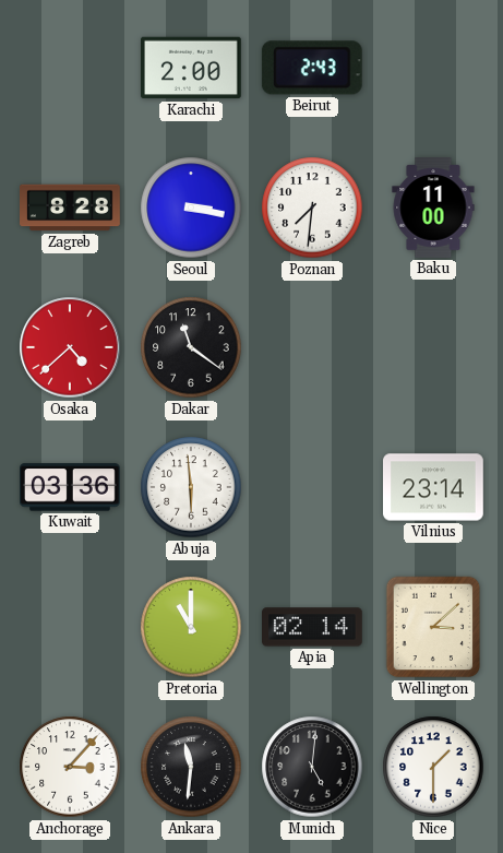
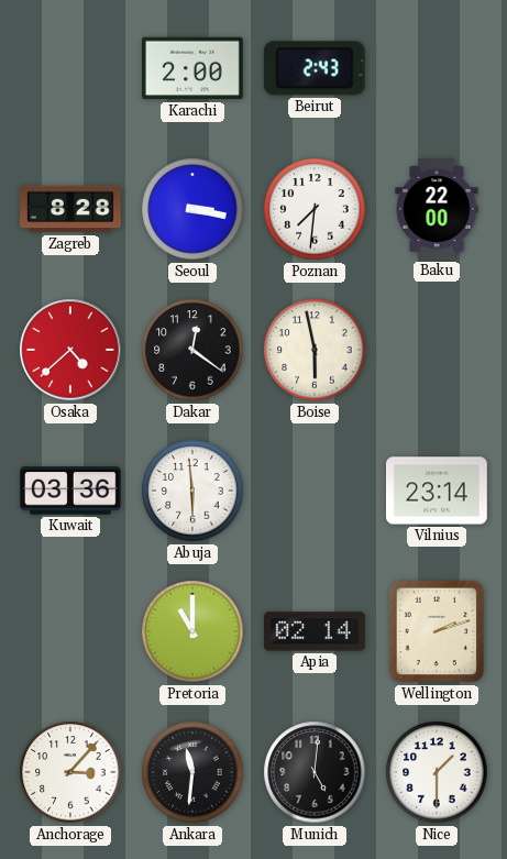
Baku: 11:00 -> 22:00
Dakar: 11:21 -> 12:21
Boise: none -> 5:58
Wellington: 3:08 -> 2:12
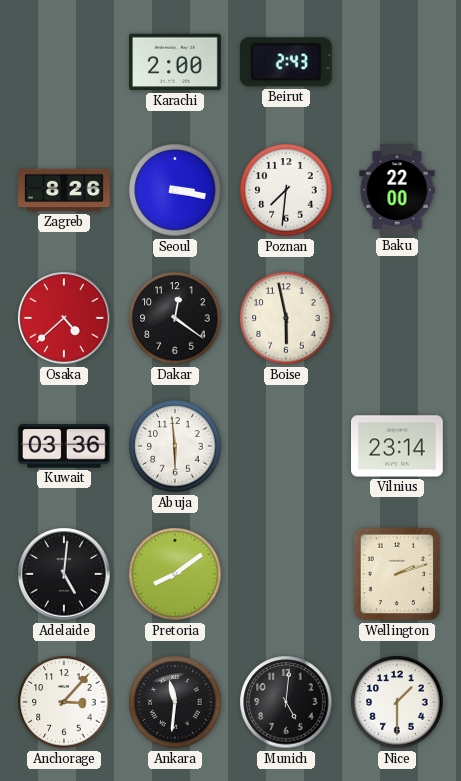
Zagreb: 8:28 -> 8:26
Adelaide: none -> 5:01
Pretoria: 11:00 -> 8:09
Apia: 02:14 -> none
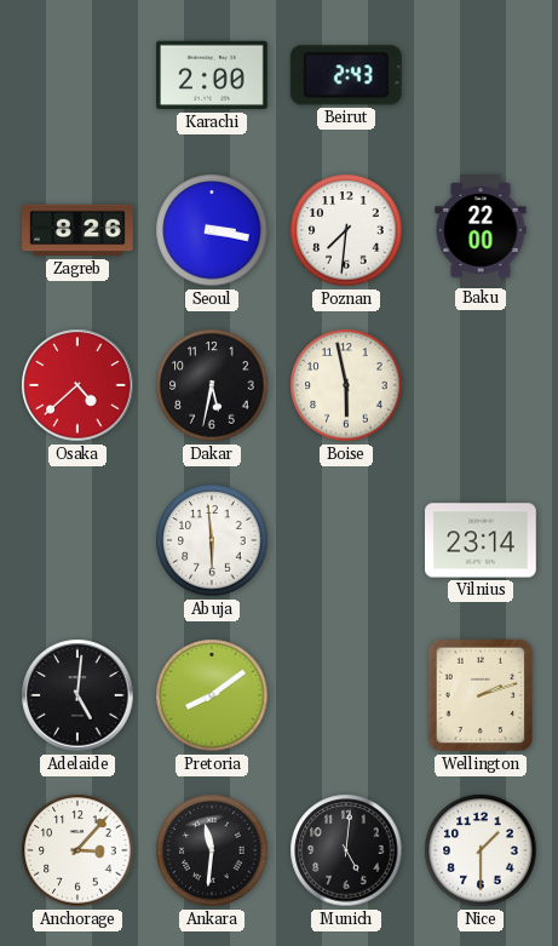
Dakar: 12:21 -> 5:32
Kuwait: 03:36 -> none
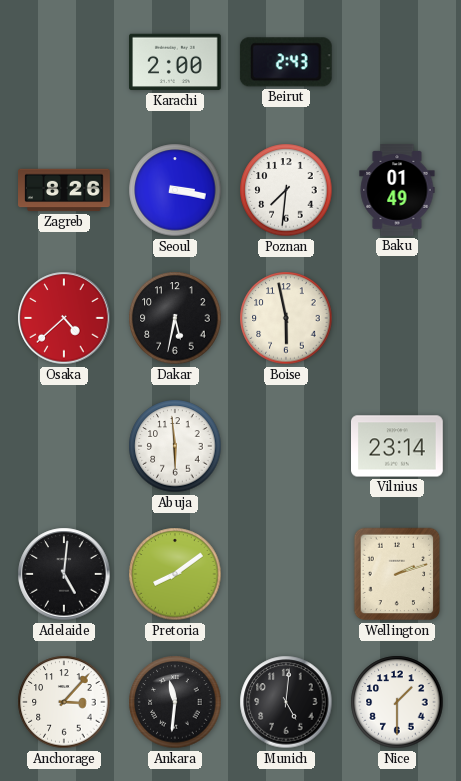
Baku: 22:00 -> 01:49
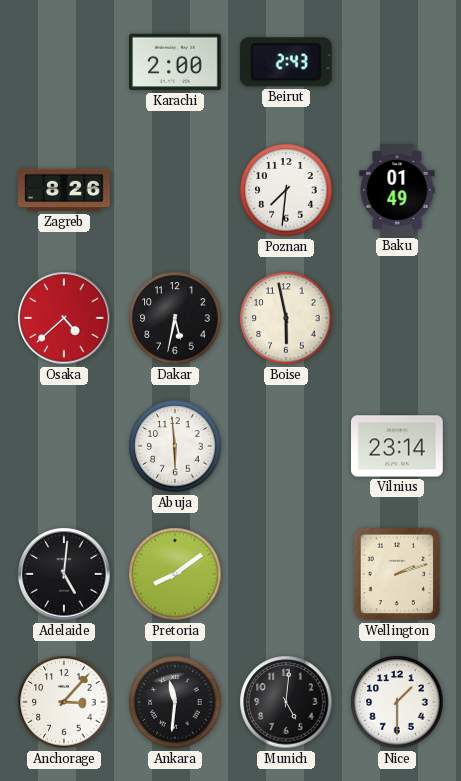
Seoul: 3:17 -> none
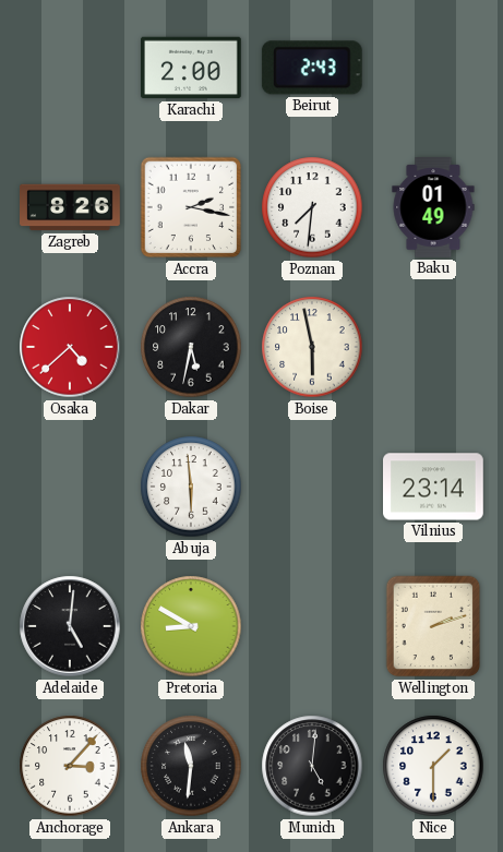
Accra: none -> 2:17
Pretoria: 8:09 -> 8:50
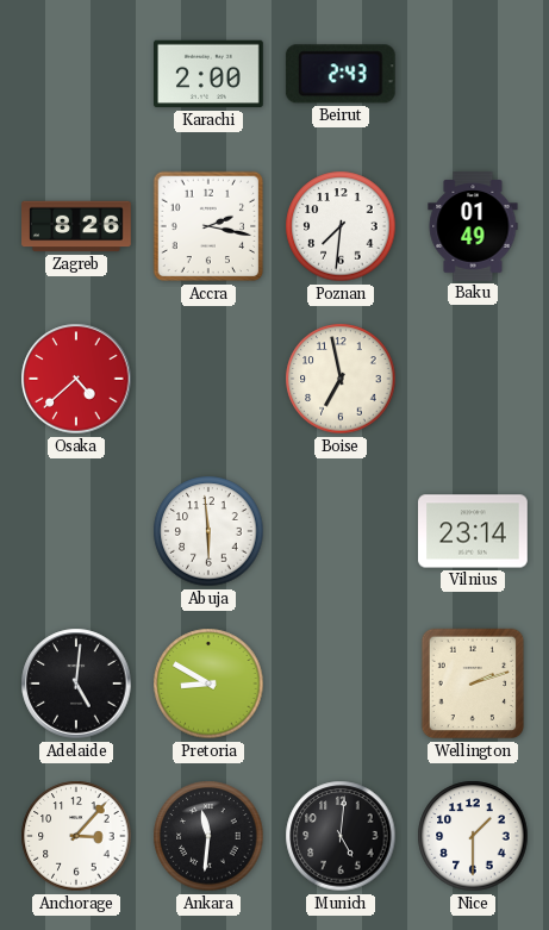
Dakar: 5:32 -> none
Boise: 5:58 -> 6:58
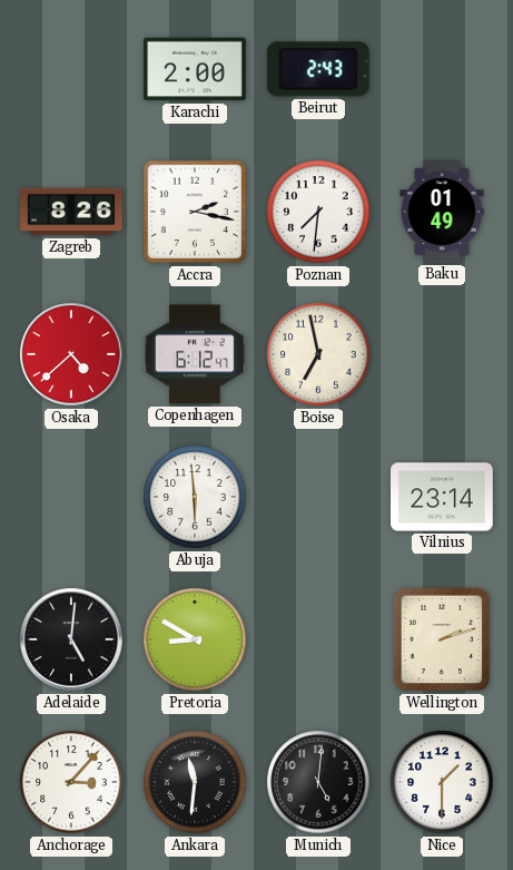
Copenhagen: none -> 6:12
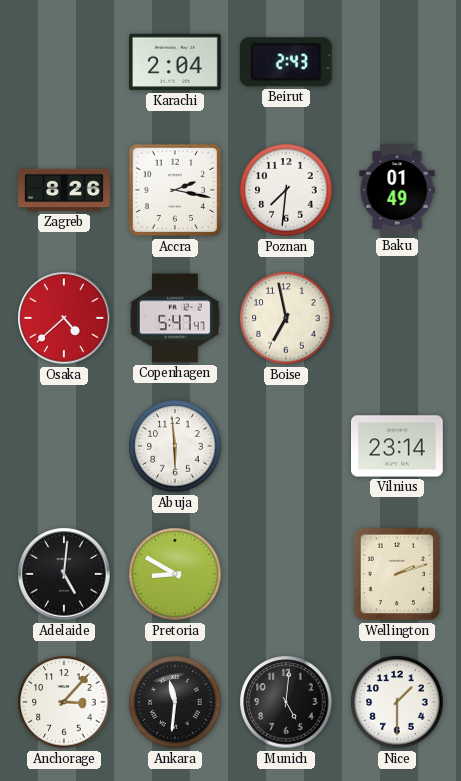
Karachi: 2:00 -> 2:04
Copenhagen: 6:12 -> 5:47
